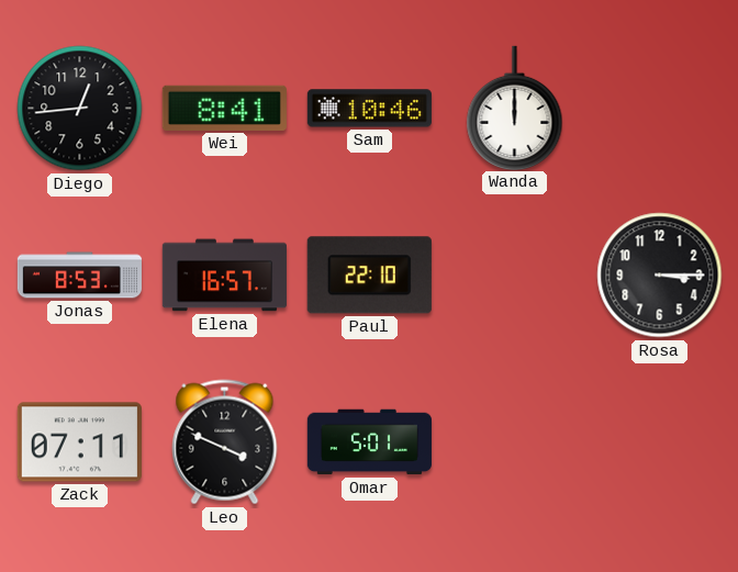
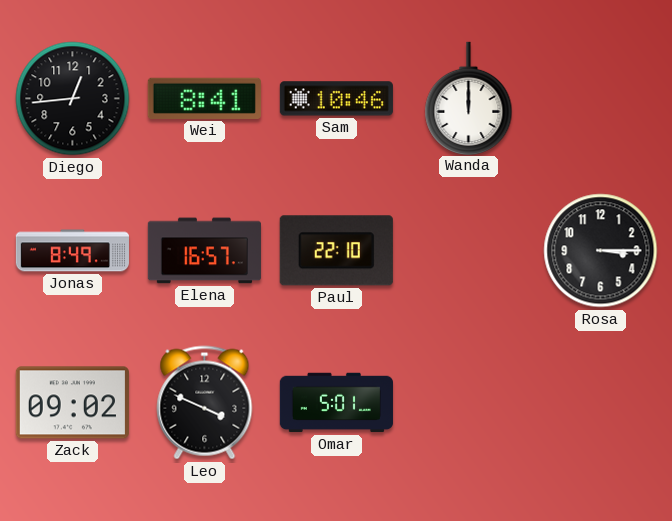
Jonas: 8:53 -> 8:49
Zack: 07:11 -> 09:02
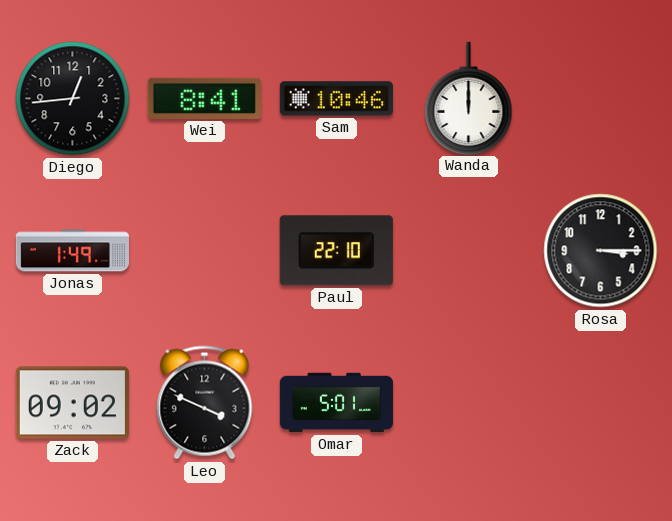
Jonas: 8:49 -> 1:49
Elena: 16:57 -> none
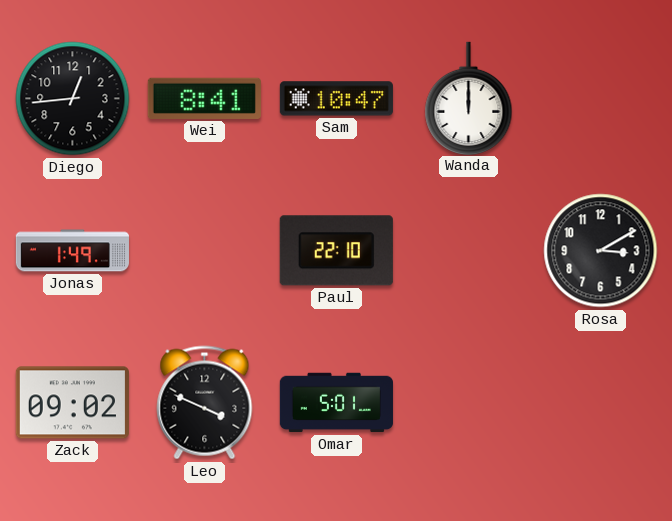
Sam: 10:46 -> 10:47
Rosa: 3:15 -> 3:10
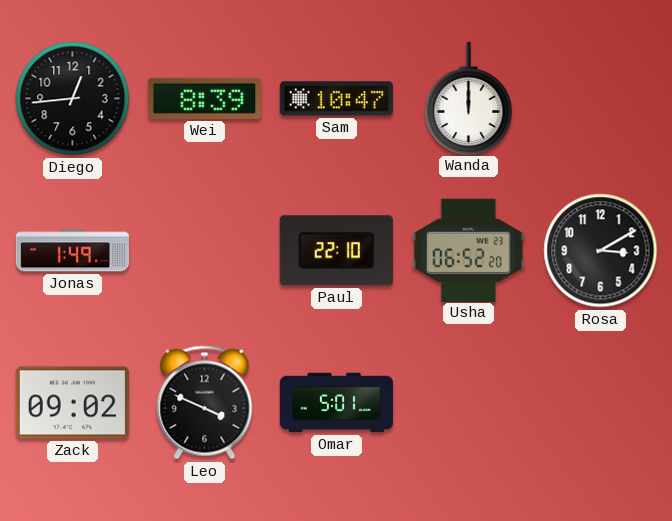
Wei: 8:41 -> 8:39
Usha: none -> 06:52
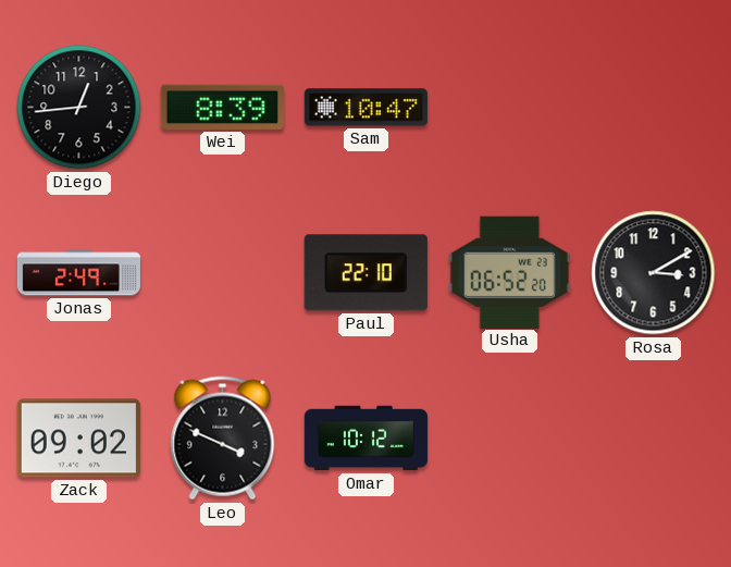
Wanda: 12:00 -> none
Jonas: 1:49 -> 2:49
Omar: 5:01 -> 10:12
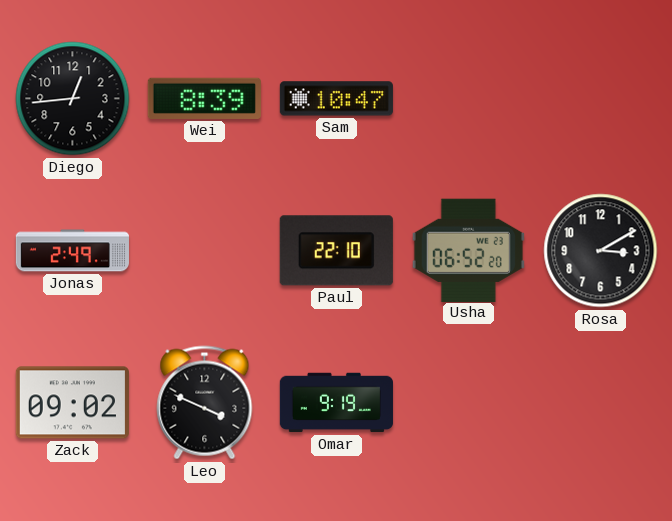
Omar: 10:12 -> 9:19
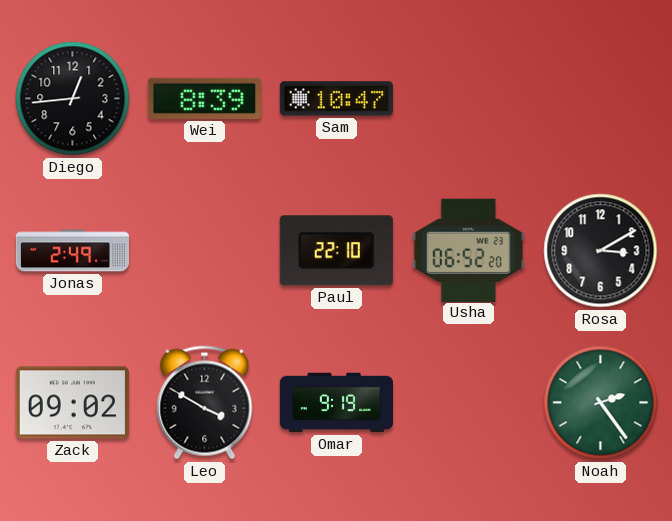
Leo: 3:49 -> 3:50
Noah: none -> 2:24
